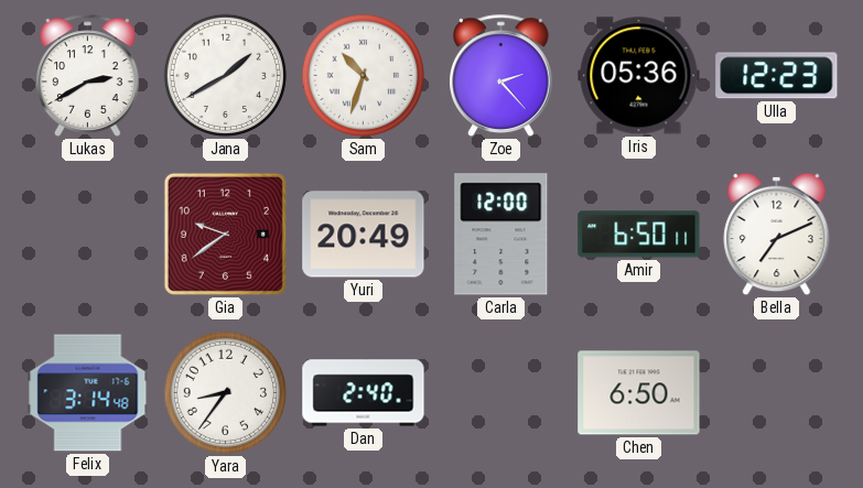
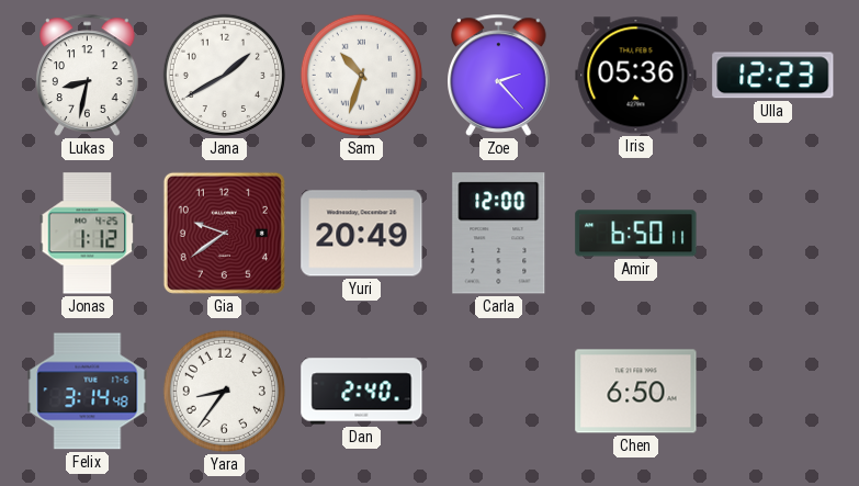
Lukas: 2:40 -> 8:32
Jonas: none -> 1:12
Bella: 7:11 -> none
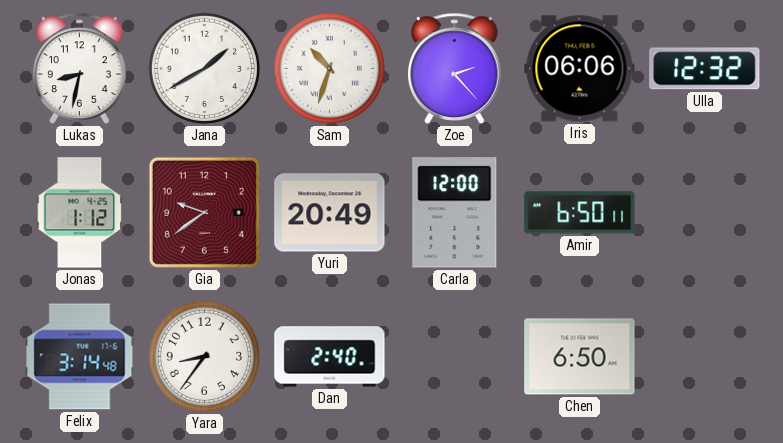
Iris: 05:36 -> 06:06
Ulla: 12:23 -> 12:32
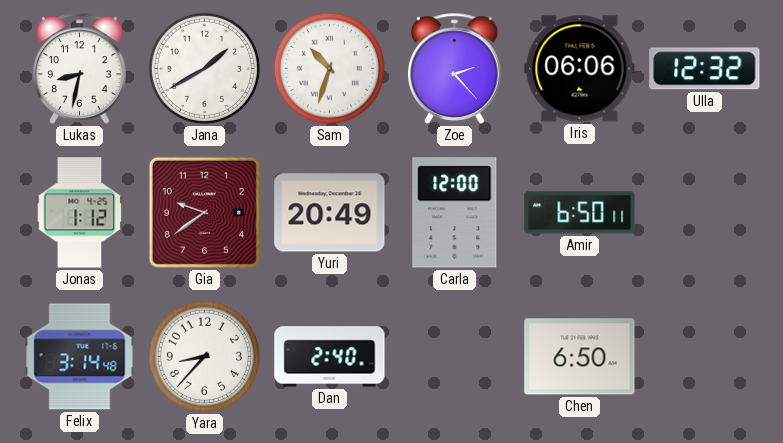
Yara: 8:36 -> 8:37
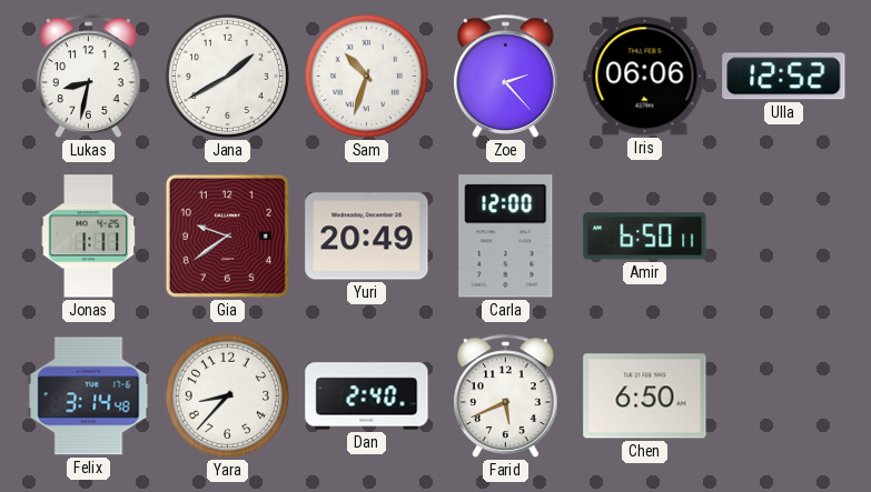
Ulla: 12:32 -> 12:52
Jonas: 1:12 -> 1:11
Farid: none -> 5:41
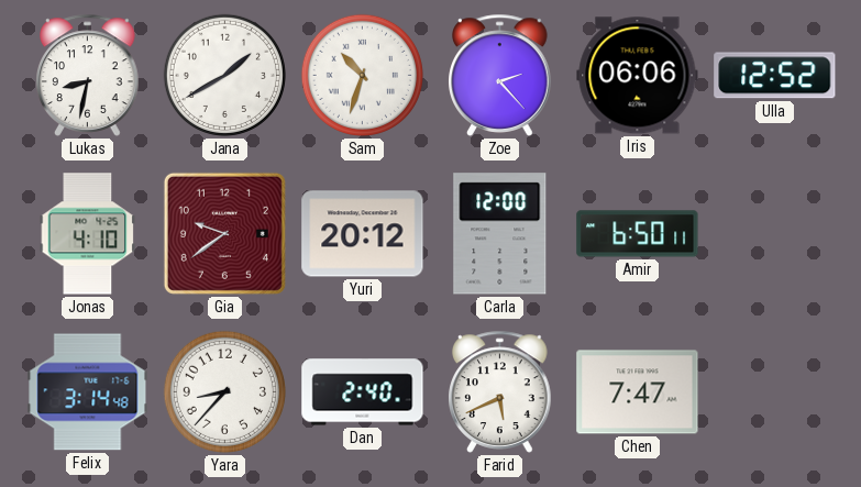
Jonas: 1:11 -> 4:10
Yuri: 20:49 -> 20:12
Chen: 6:50 -> 7:47
